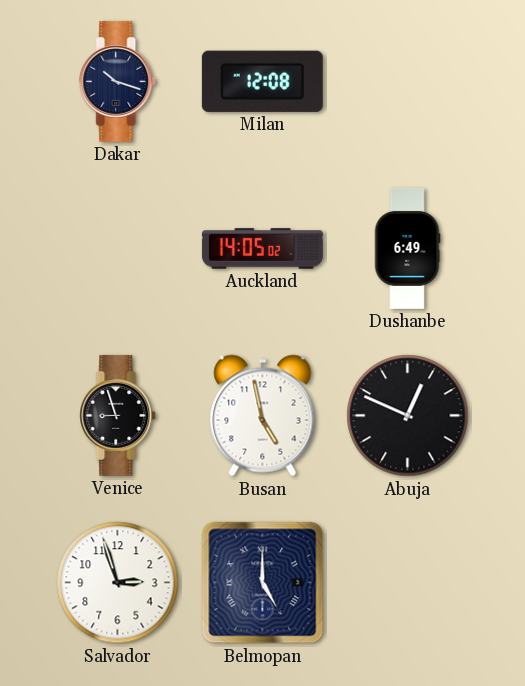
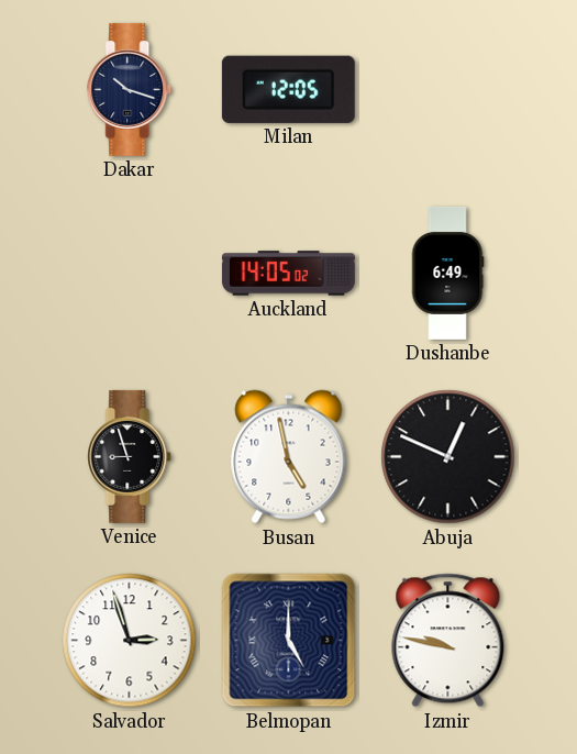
Milan: 12:08 -> 12:05
Izmir: none -> 9:47
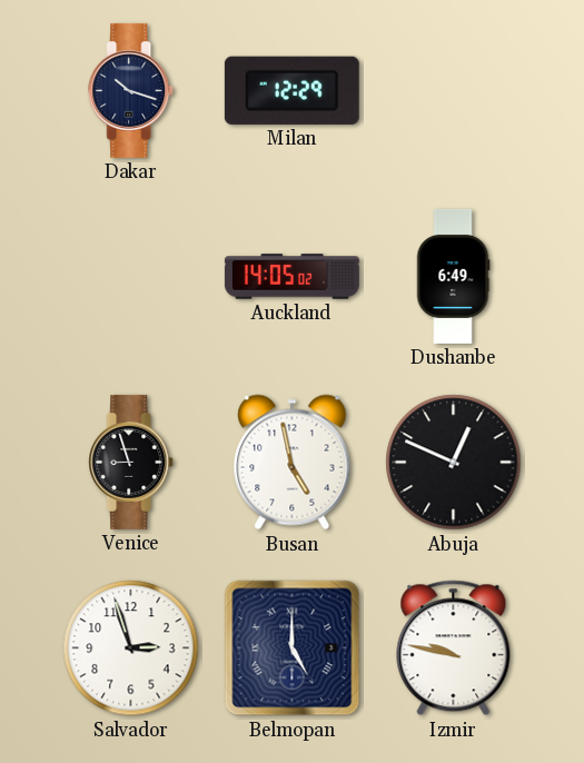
Milan: 12:05 -> 12:29
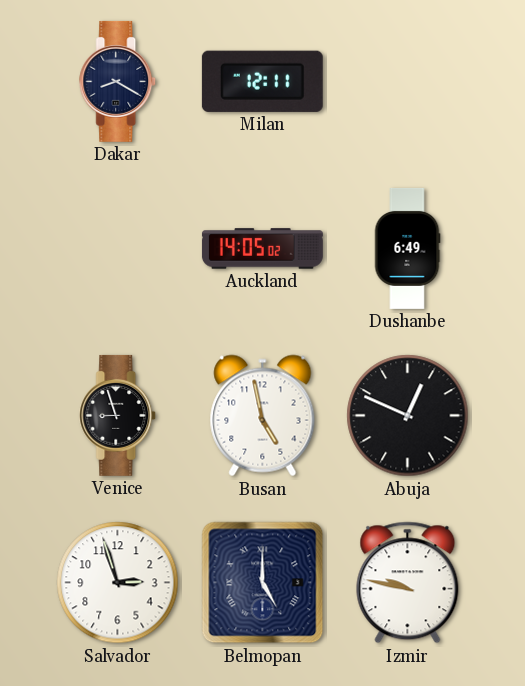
Dakar: 10:18 -> 8:20
Milan: 12:29 -> 12:11
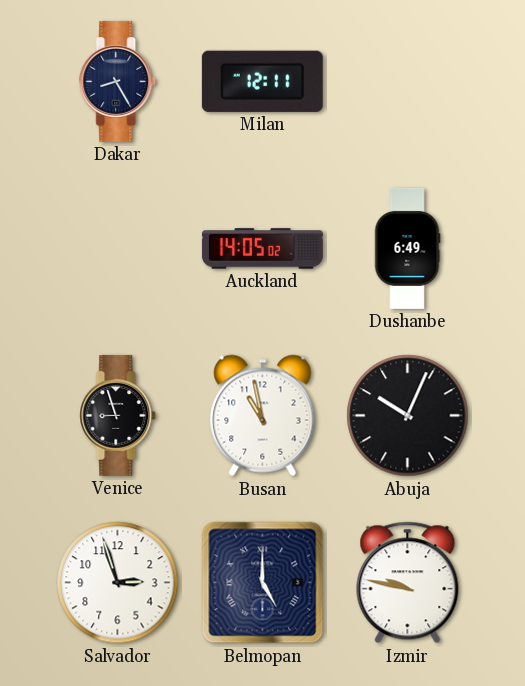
Dakar: 8:20 -> 8:25
Busan: 4:58 -> 10:58
Abuja: 12:49 -> 10:04
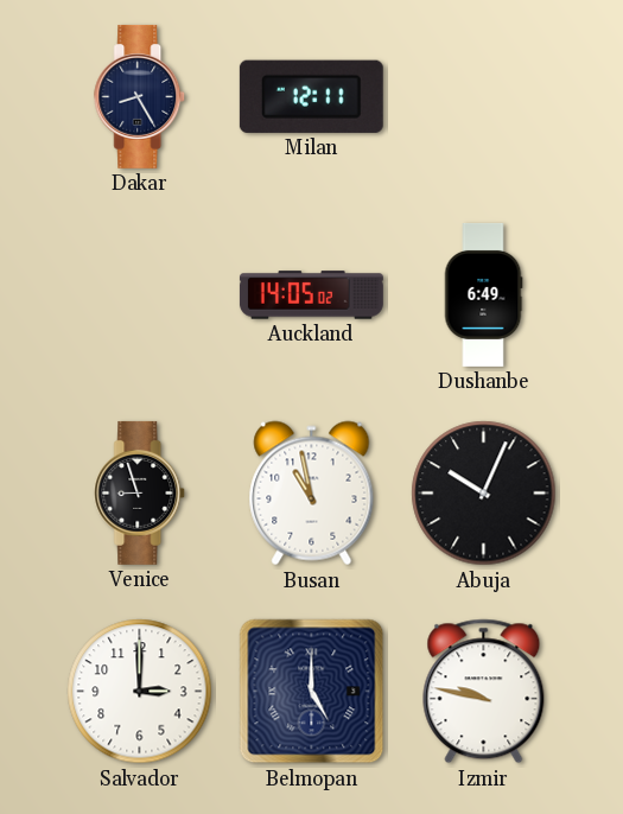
Salvador: 2:57 -> 3:00
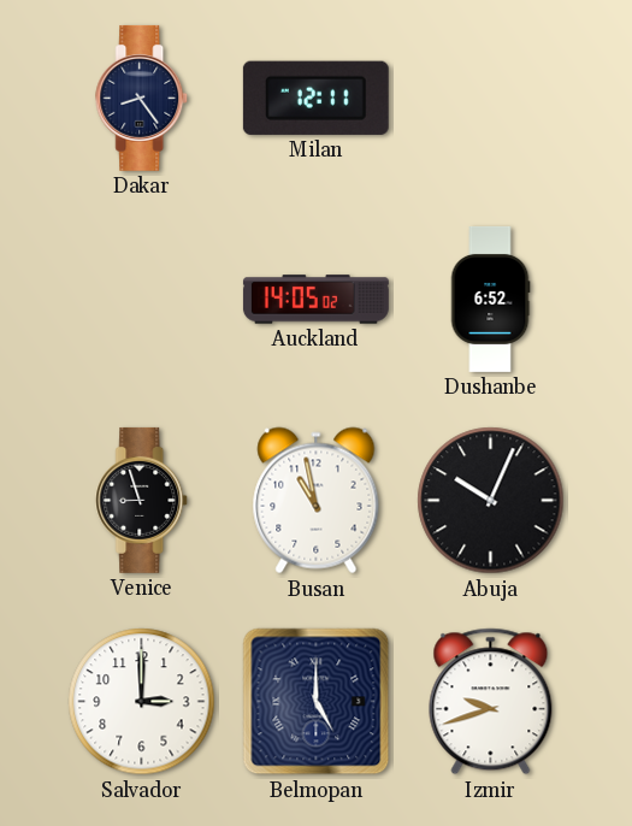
Dakar: 8:25 -> 8:24
Dushanbe: 6:49 -> 6:52
Izmir: 9:47 -> 9:42
